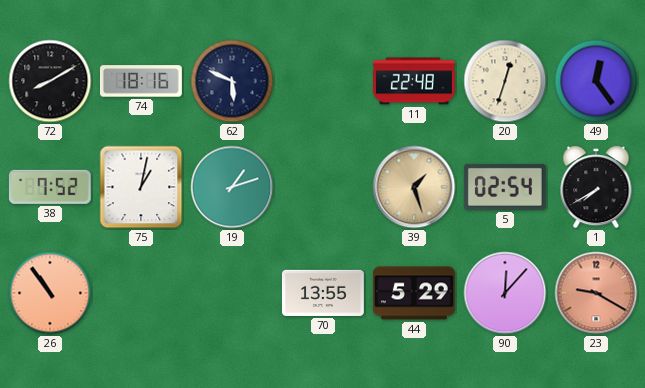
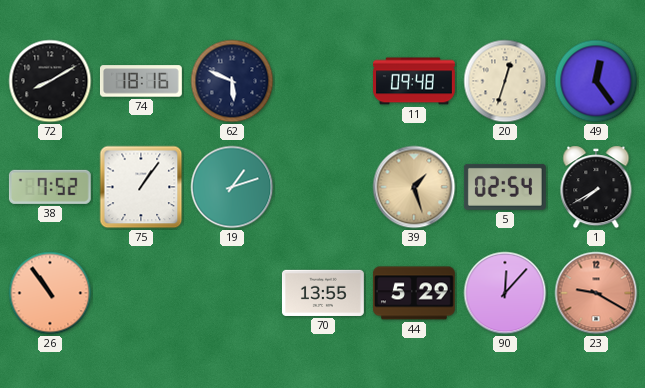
11: 22:48 -> 09:48
75: 1:02 -> 1:06
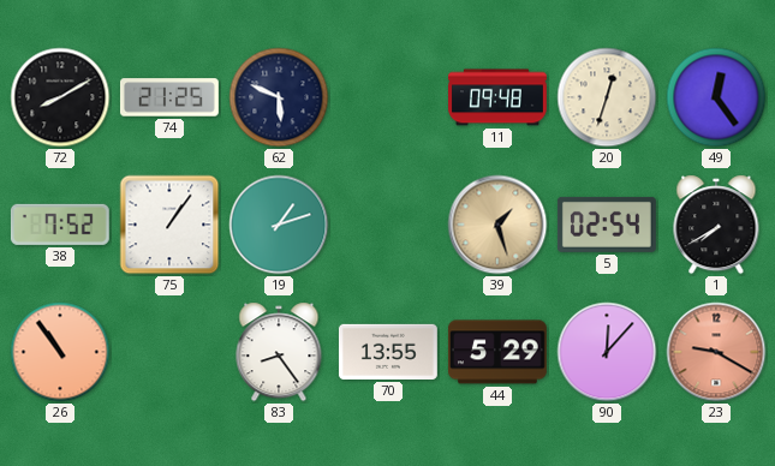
74: 18:16 -> 21:25
83: none -> 8:24
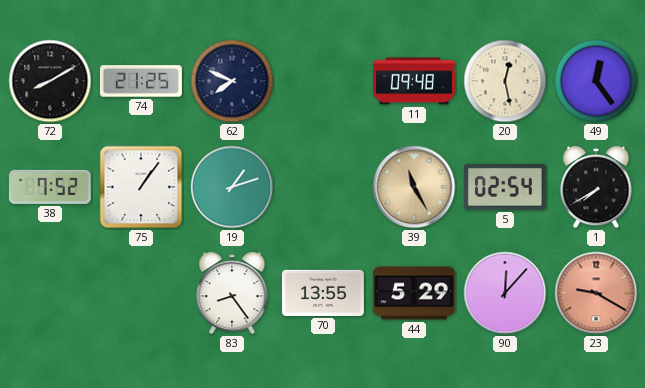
62: 5:49 -> 7:49
20: 12:33 -> 12:28
39: 1:27 -> 11:25
26: 10:54 -> none
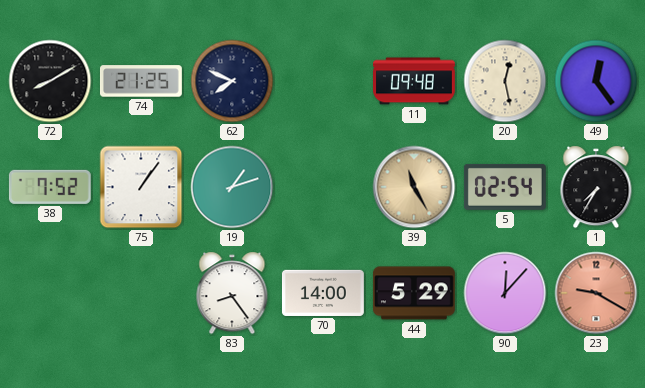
1: 7:40 -> 7:35
70: 13:55 -> 14:00
